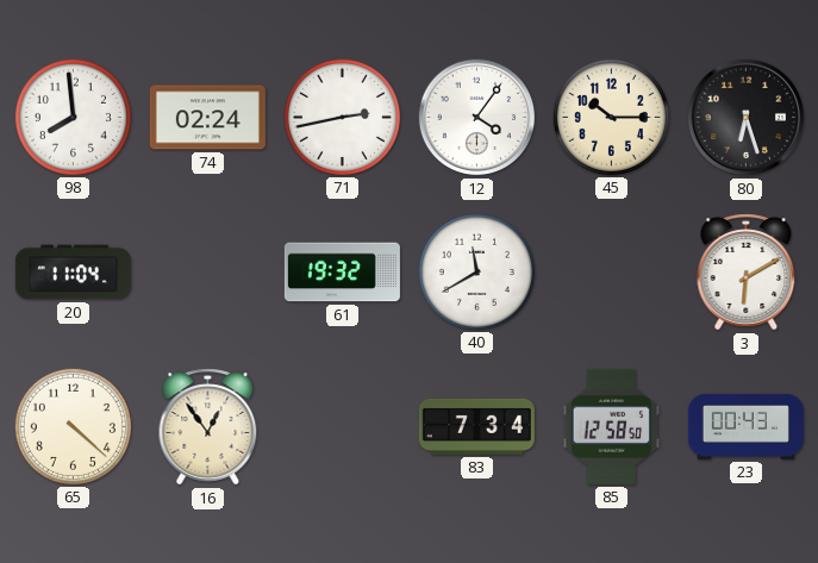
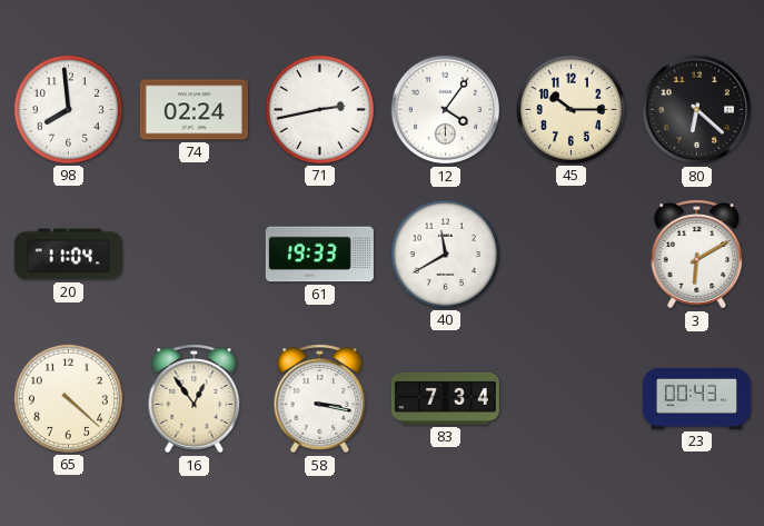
80: 6:27 -> 6:22
61: 19:32 -> 19:33
58: none -> 3:17
85: 12:58 -> none
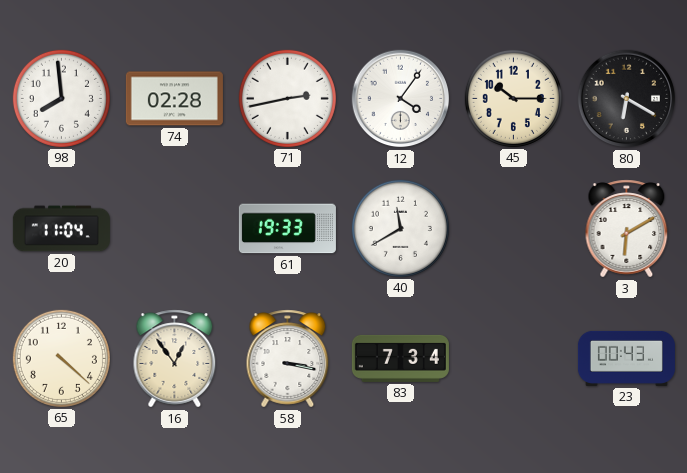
74: 02:24 -> 02:28
80: 6:22 -> 6:20
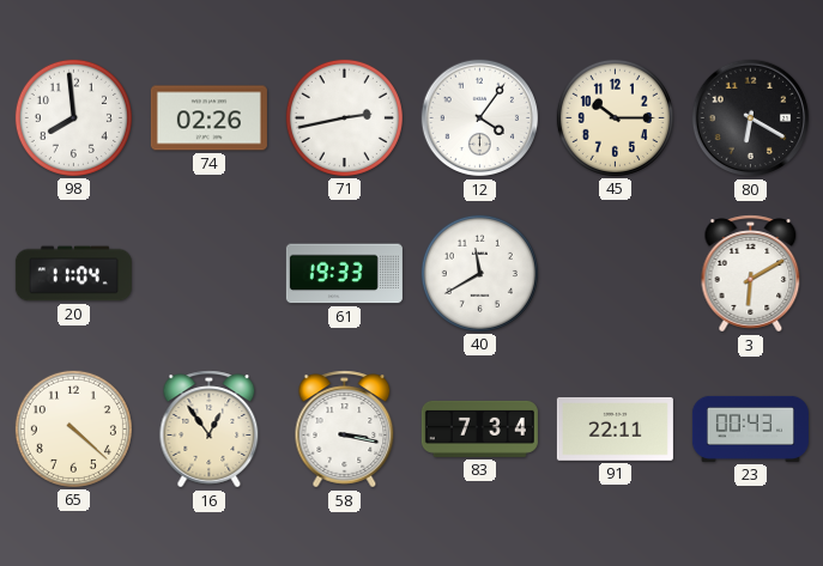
74: 02:28 -> 02:26
91: none -> 22:11
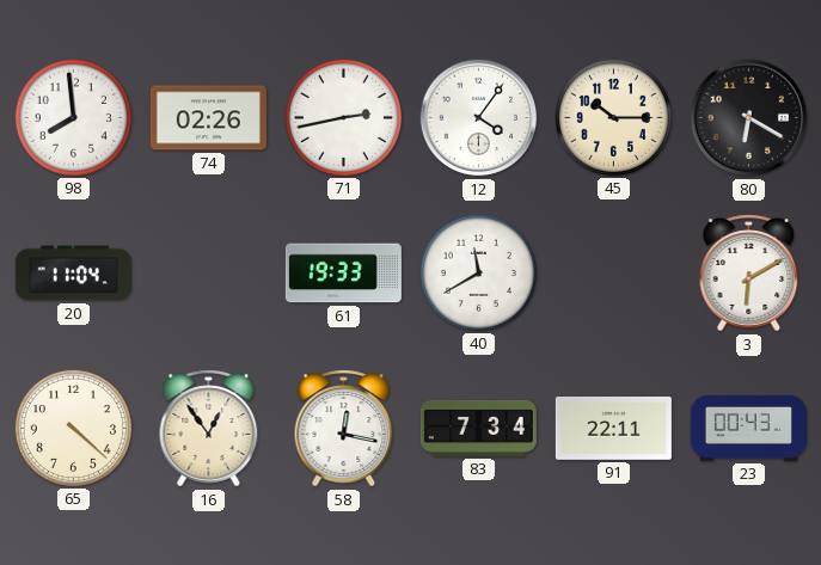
58: 3:17 -> 12:17
